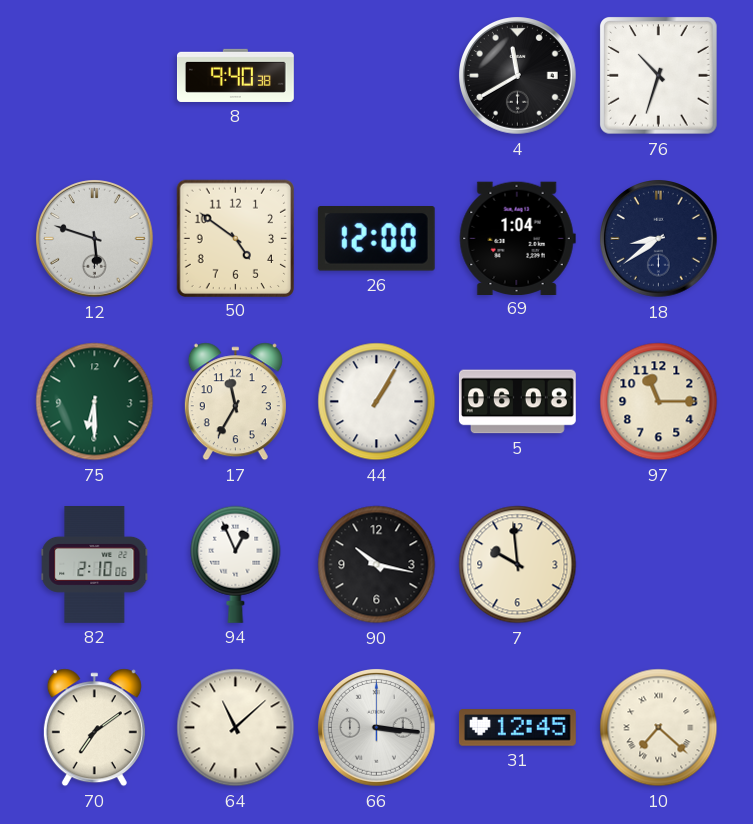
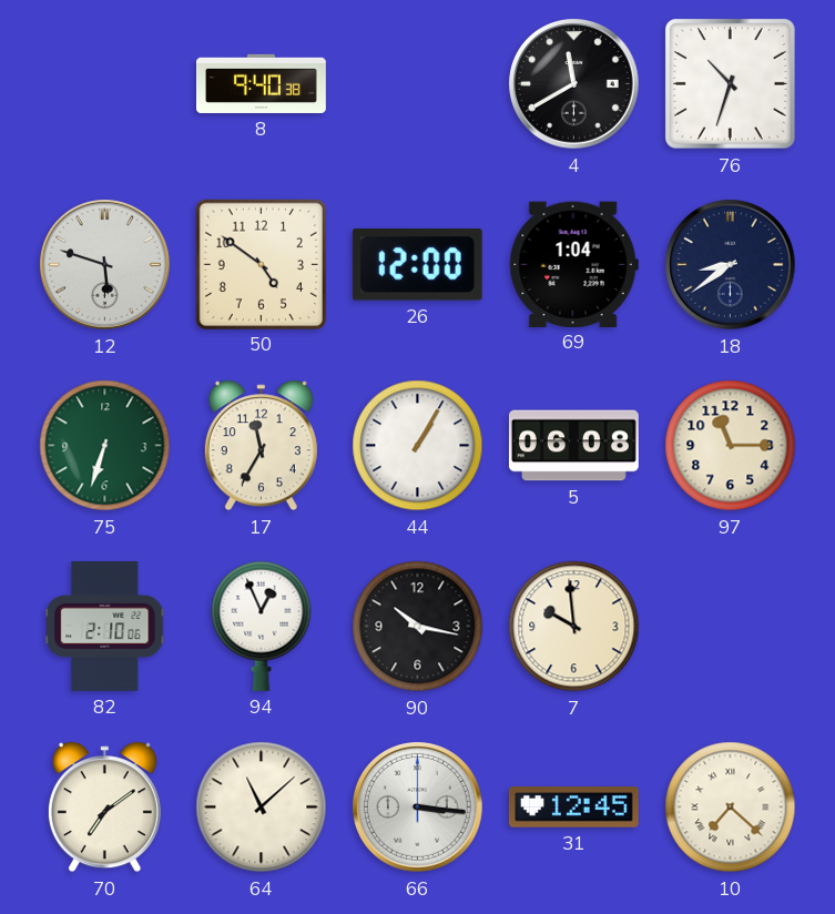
75: 6:30 -> 6:33
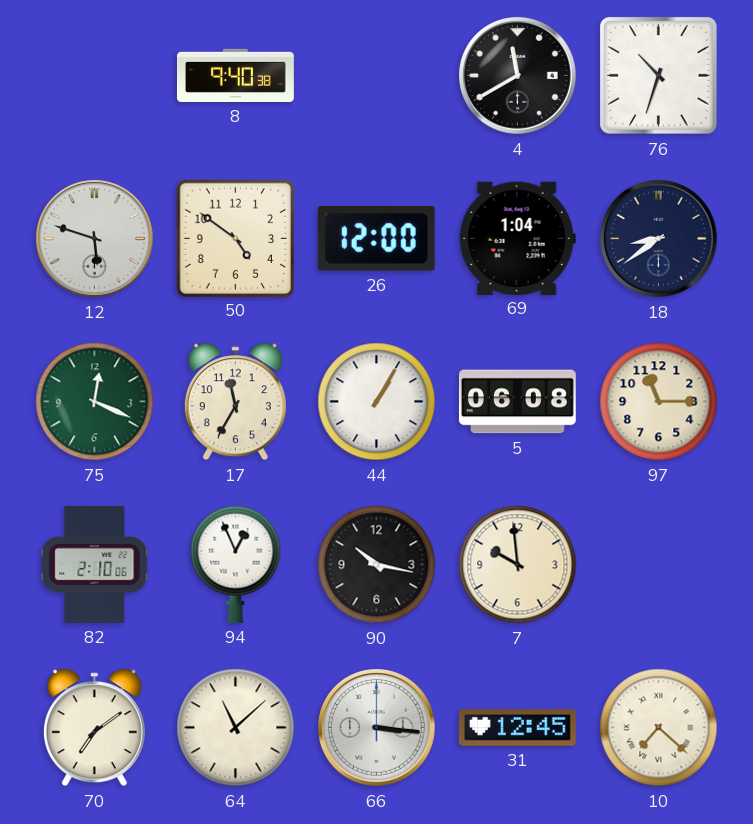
75: 6:33 -> 12:19
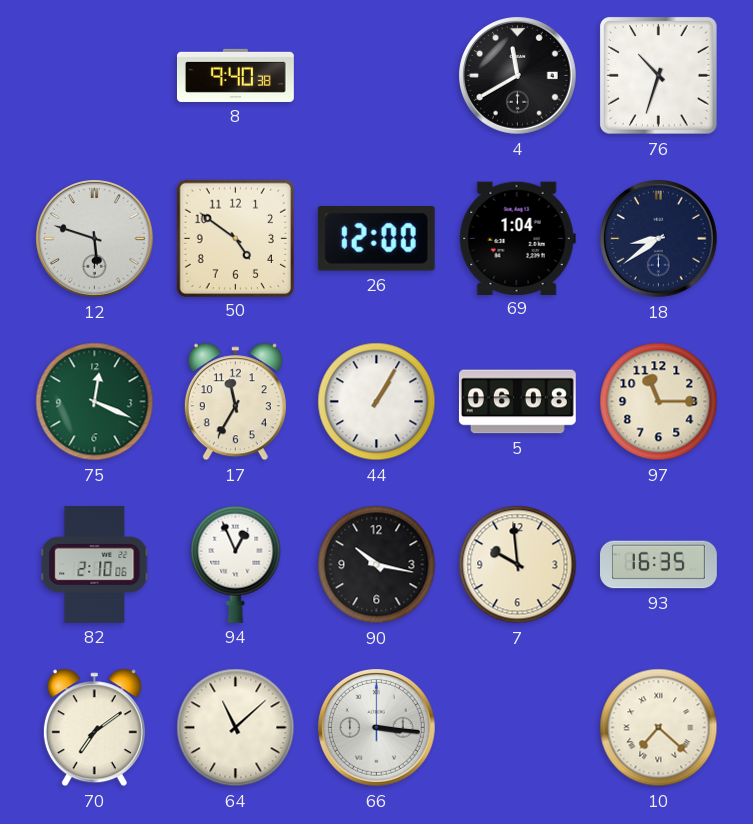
93: none -> 16:35
31: 12:45 -> none
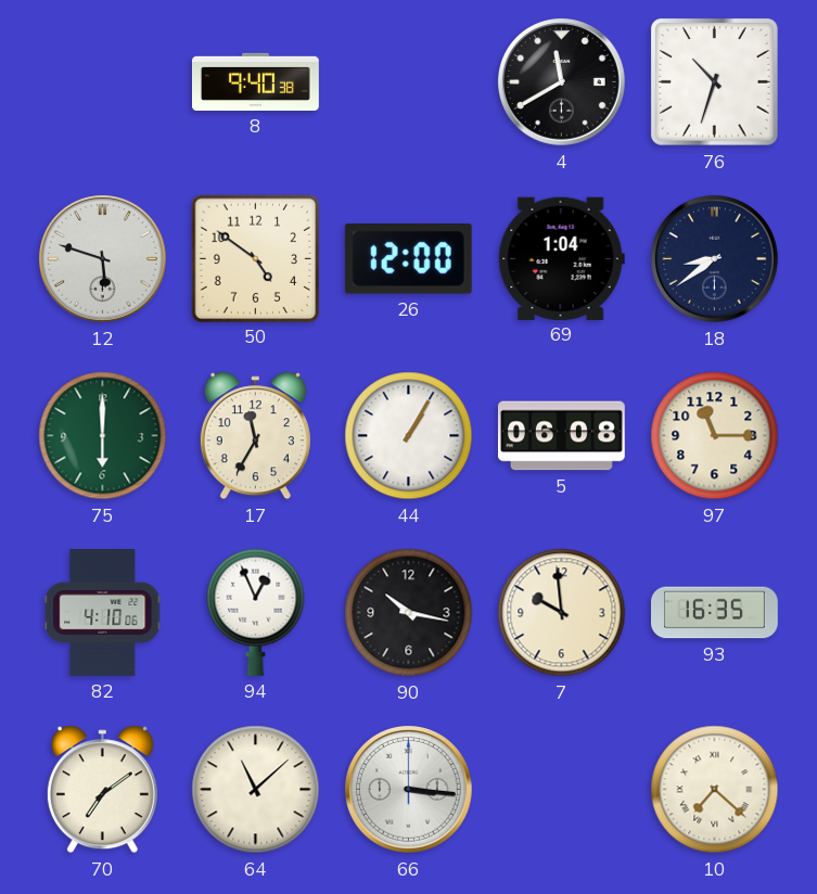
75: 12:19 -> 6:00
82: 2:10 -> 4:10
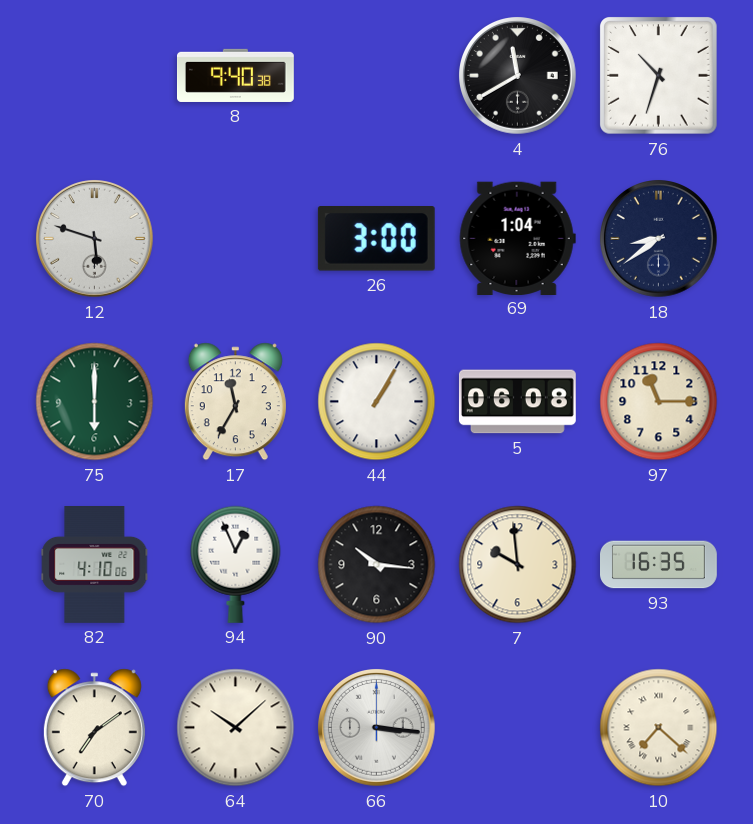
50: 4:51 -> none
26: 12:00 -> 3:00
90: 10:17 -> 10:16
64: 11:08 -> 10:08
